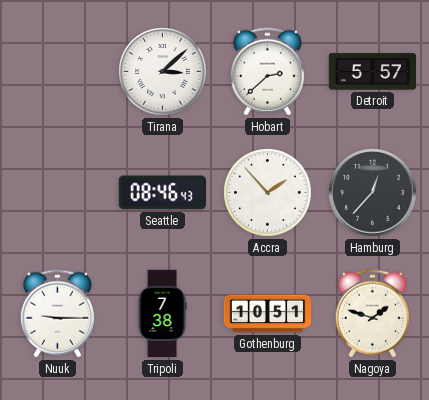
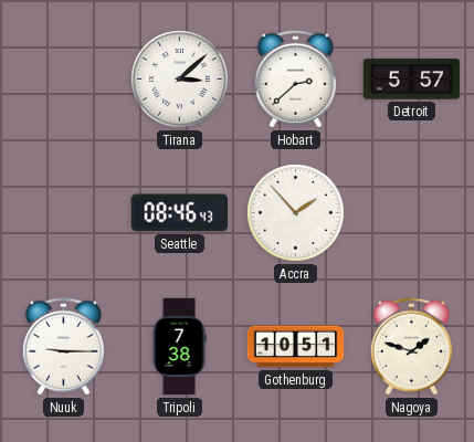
Hamburg: 12:37 -> none
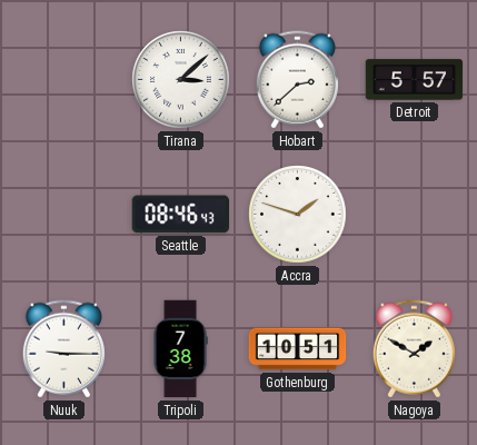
Accra: 1:53 -> 1:48
Nagoya: 1:48 -> 1:50
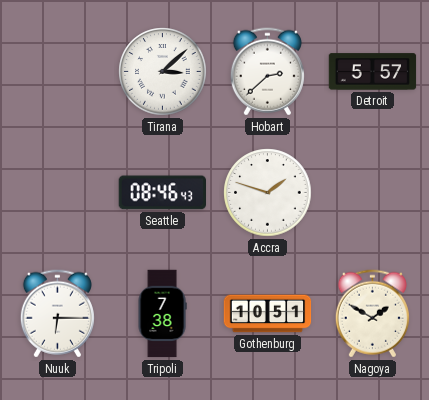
Nuuk: 9:15 -> 6:15
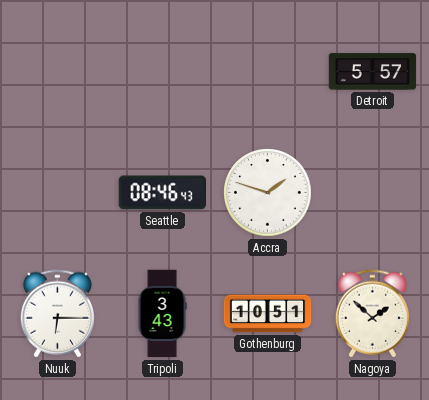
Tirana: 3:08 -> none
Hobart: 2:38 -> none
Tripoli: 7:38 -> 3:43
Nagoya: 1:50 -> 1:52
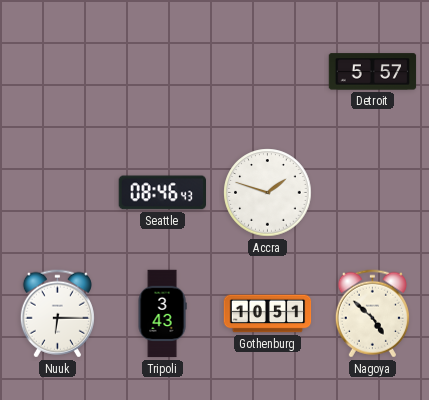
Nagoya: 1:52 -> 4:52
